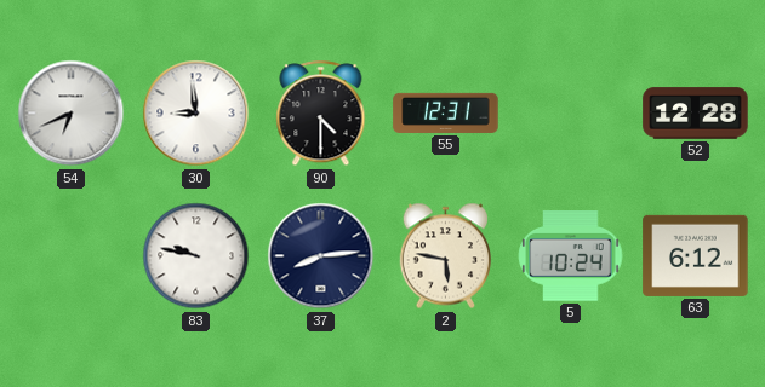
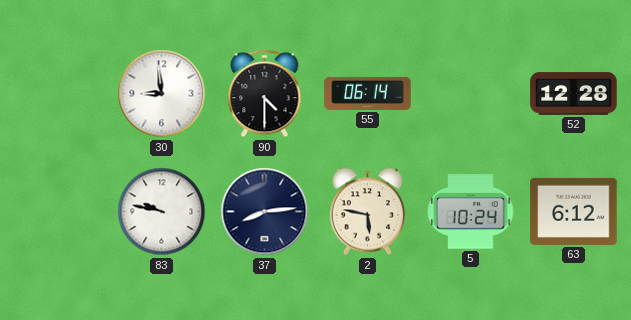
54: 6:41 -> none
55: 12:31 -> 06:14
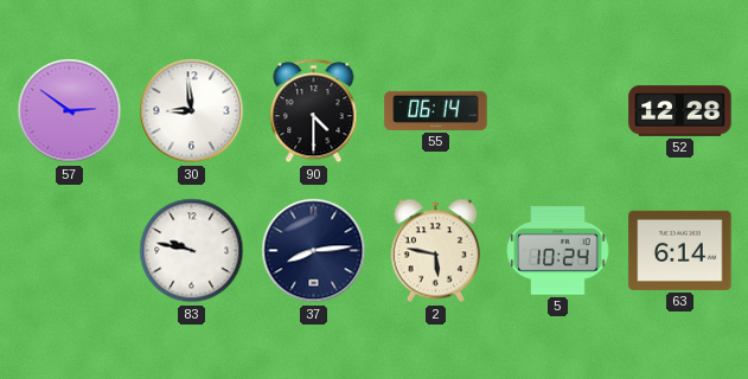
57: none -> 2:51
63: 6:12 -> 6:14
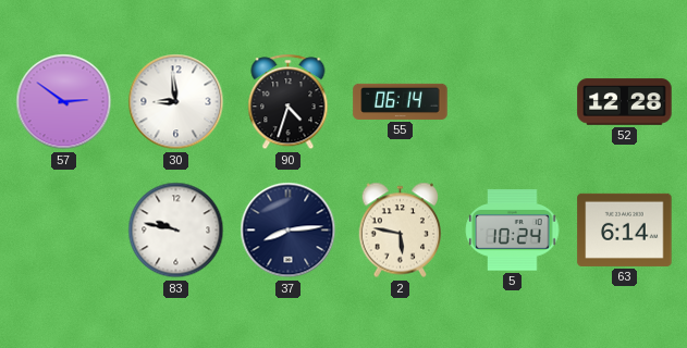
90: 4:30 -> 4:33
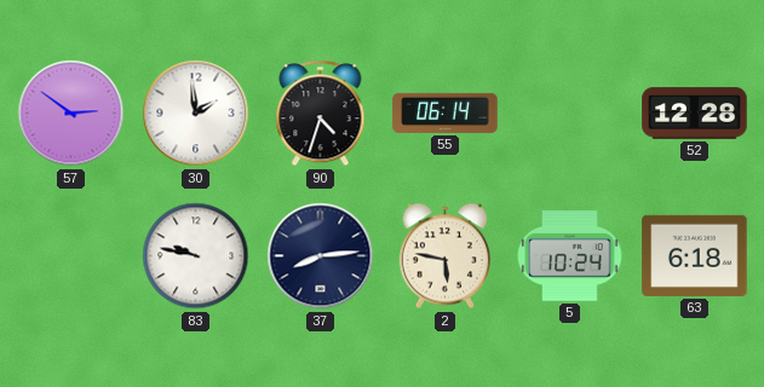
30: 8:59 -> 1:59
63: 6:14 -> 6:18
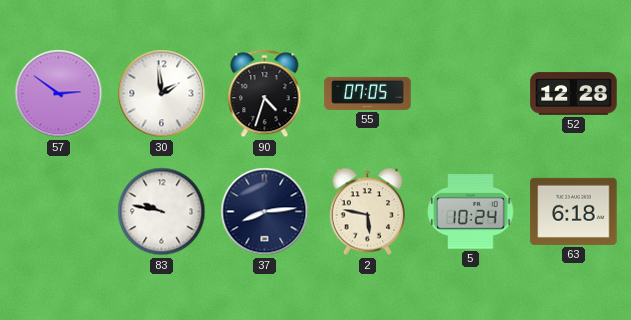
55: 06:14 -> 07:05
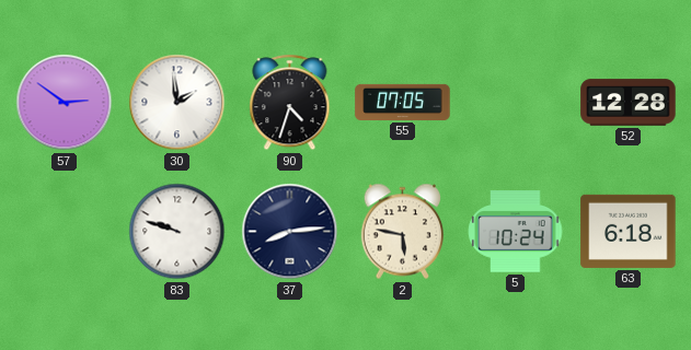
83: 9:47 -> 9:48
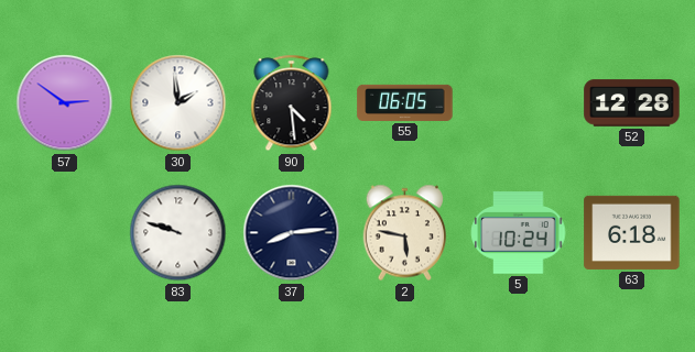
90: 4:33 -> 4:29
55: 07:05 -> 06:05
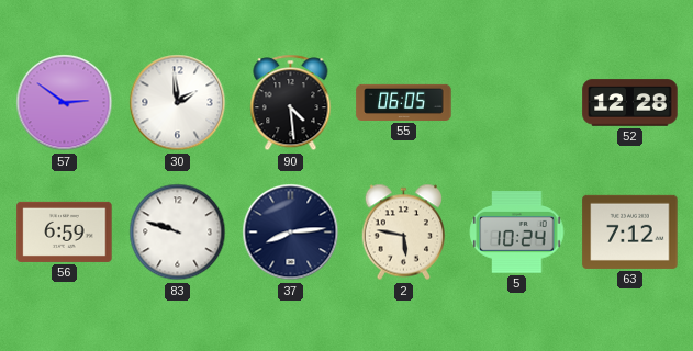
56: none -> 6:59
63: 6:18 -> 7:12
